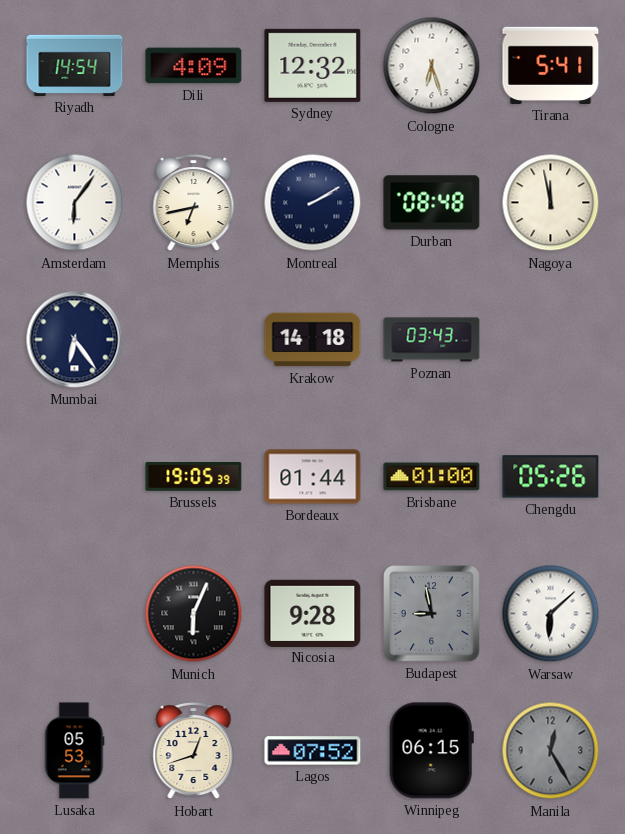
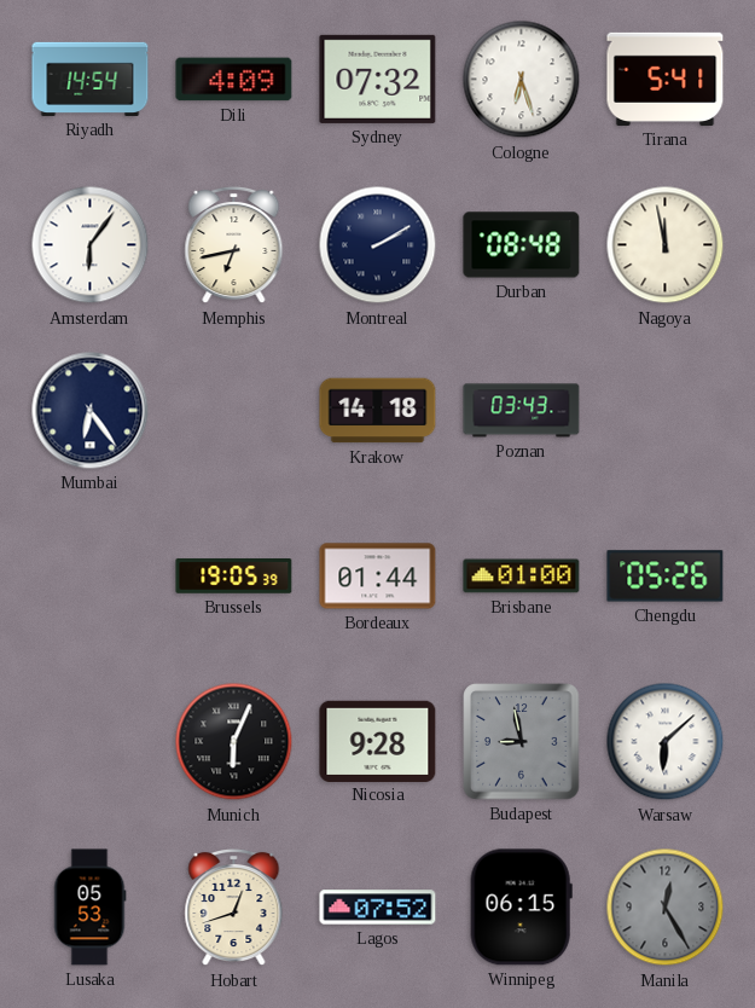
Sydney: 12:32 -> 07:32
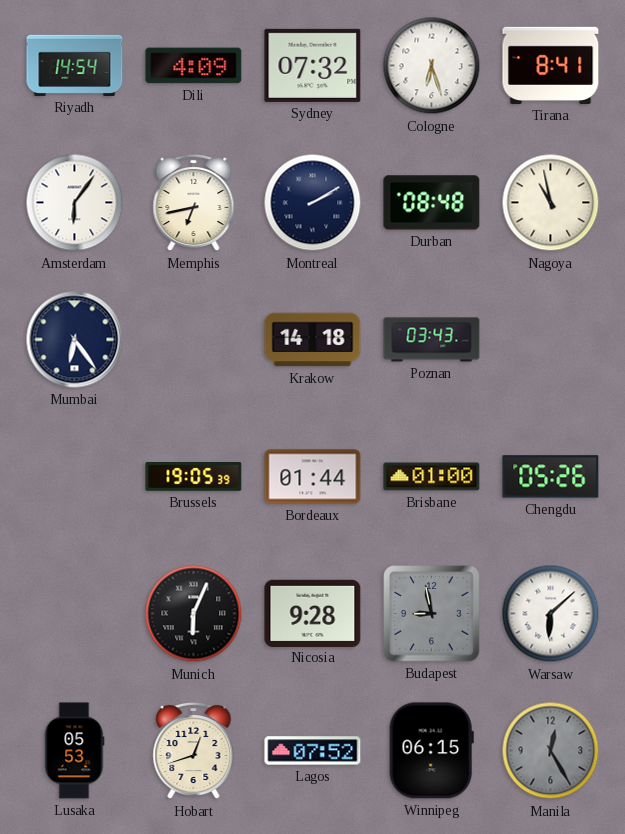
Tirana: 5:41 -> 8:41
Nagoya: 11:58 -> 10:58
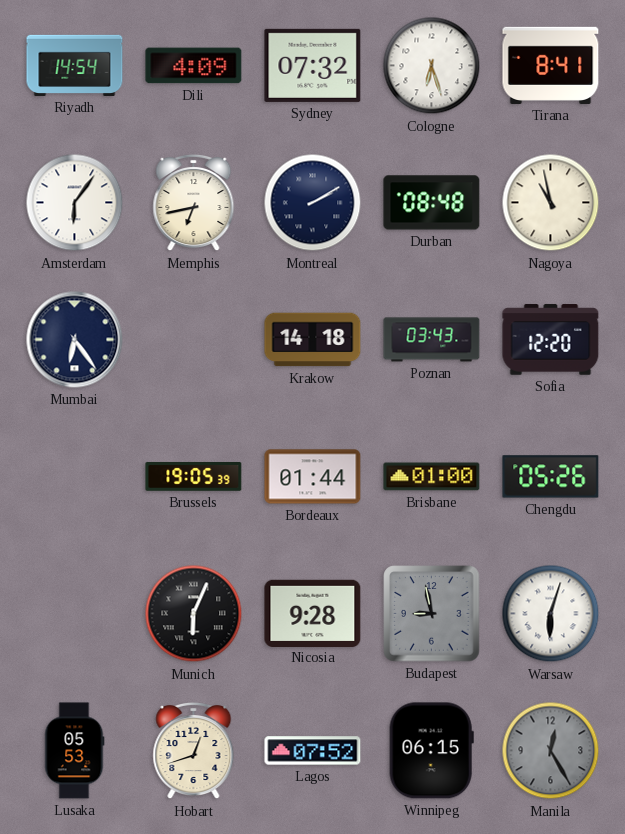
Sofia: none -> 12:20
Warsaw: 6:08 -> 6:03
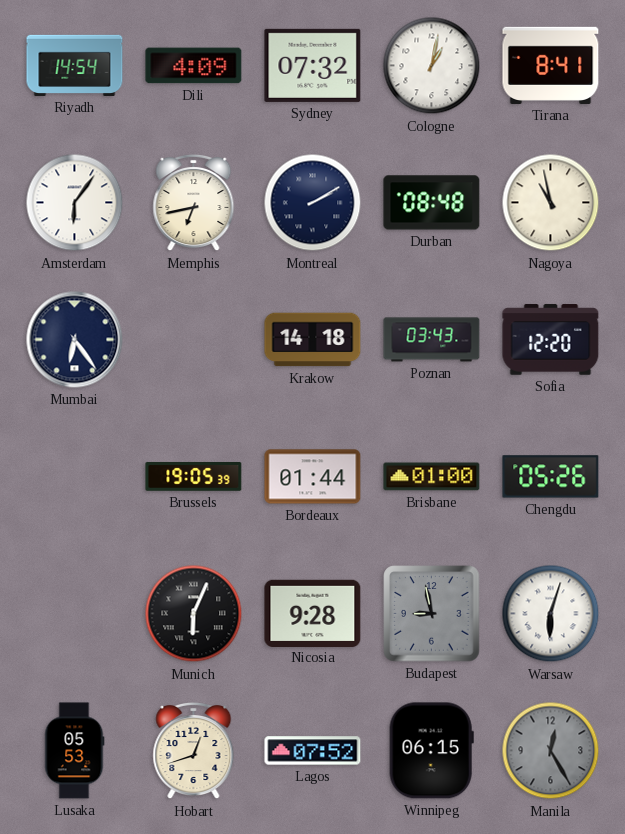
Cologne: 6:27 -> 1:02
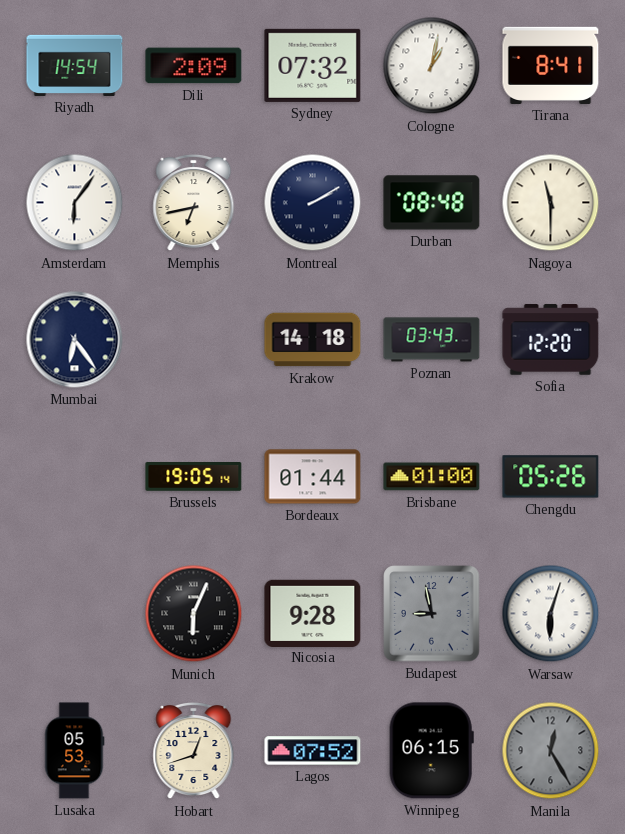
Dili: 4:09 -> 2:09
Nagoya: 10:58 -> 11:30
Brussels: 19:05:39 -> 19:05:14
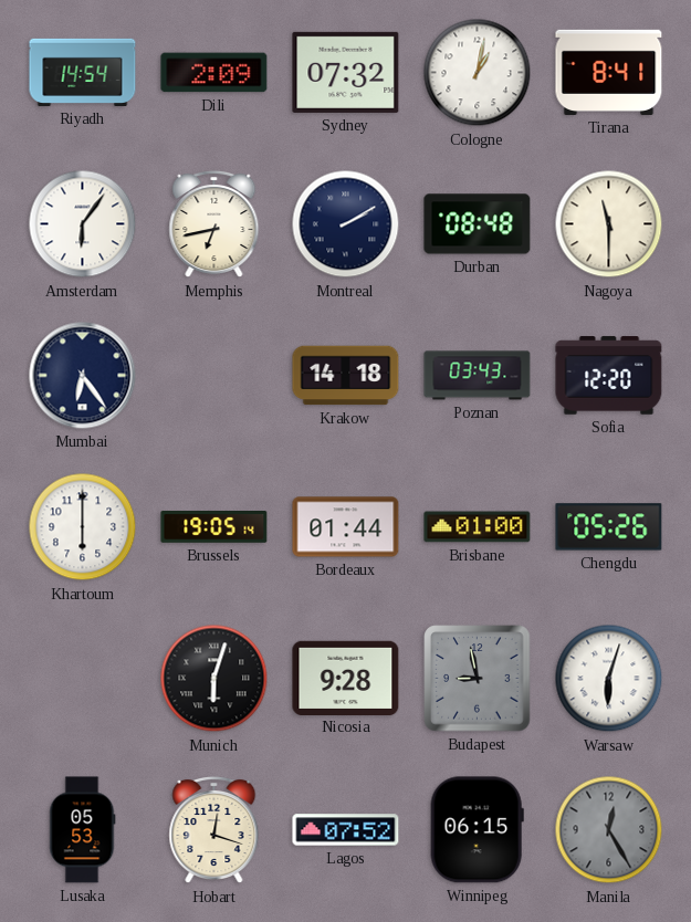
Khartoum: none -> 6:00
Munich: 6:04 -> 6:03
Hobart: 12:42 -> 12:18
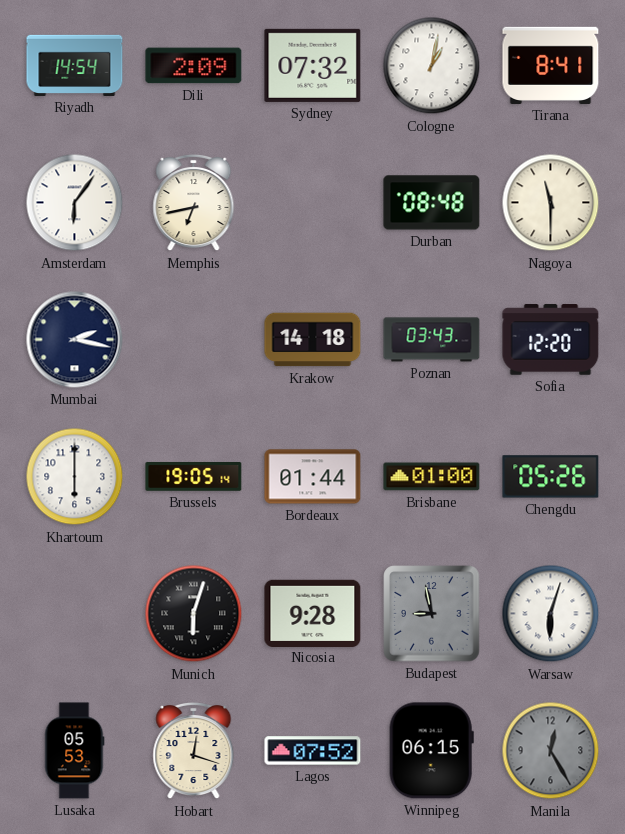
Montreal: 2:10 -> none
Mumbai: 6:24 -> 2:17
